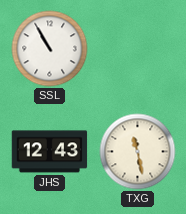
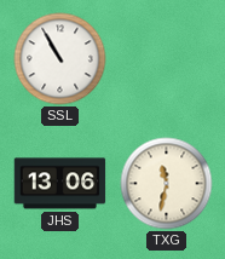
JHS: 12:43 -> 13:06
TXG: 11:28 -> 11:32
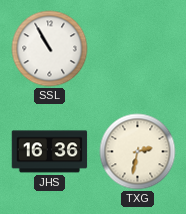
JHS: 13:06 -> 16:36
TXG: 11:32 -> 2:32
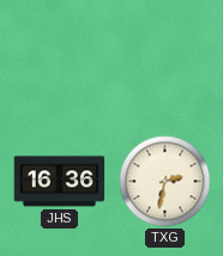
SSL: 10:55 -> none
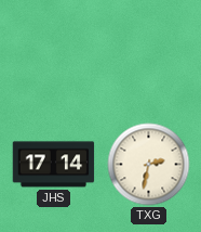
JHS: 16:36 -> 17:14
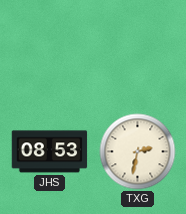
JHS: 17:14 -> 08:53
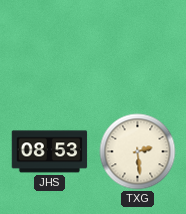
TXG: 2:32 -> 2:29
